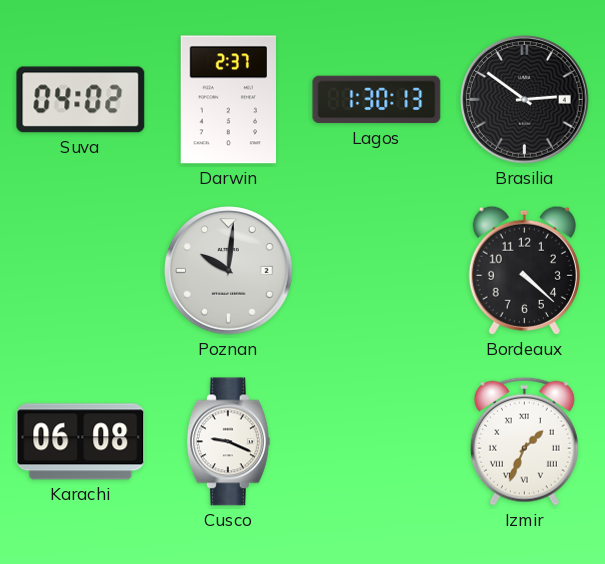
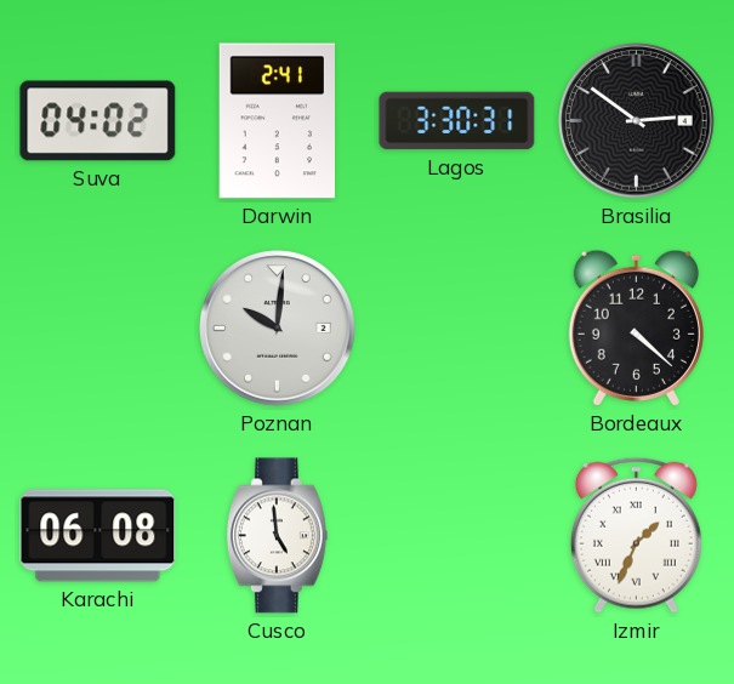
Darwin: 2:37 -> 2:41
Lagos: 1:30 -> 3:30
Cusco: 9:19 -> 4:59
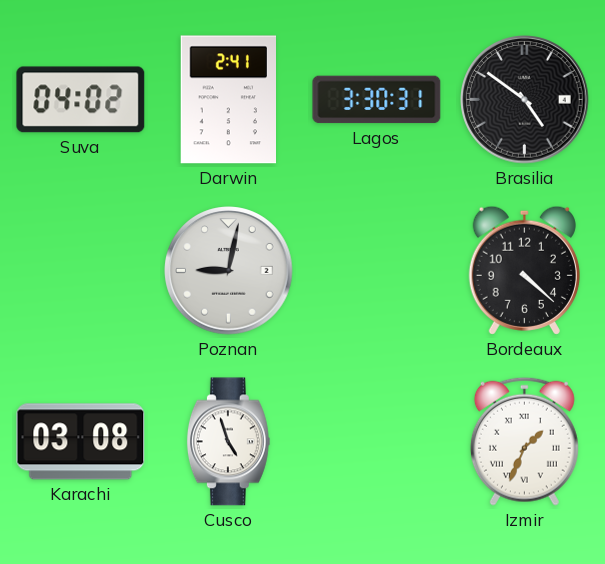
Brasilia: 2:51 -> 4:51
Poznan: 10:01 -> 9:02
Karachi: 06:08 -> 03:08
Cusco: 4:59 -> 4:57
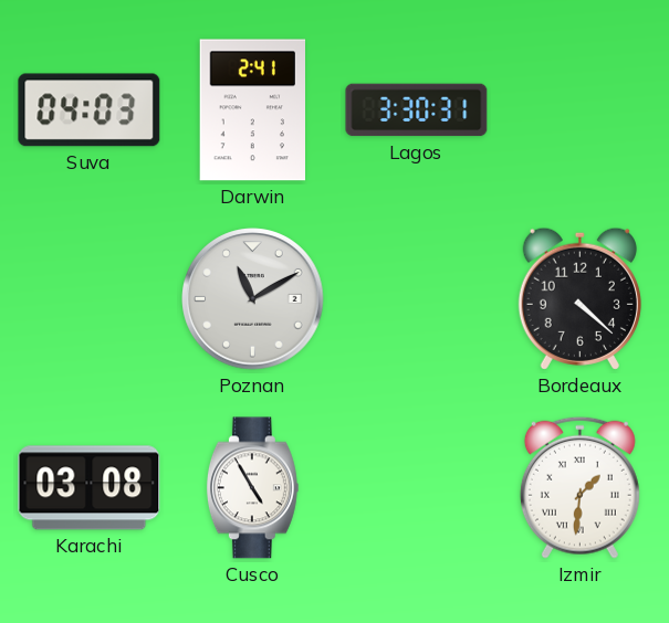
Suva: 04:02 -> 04:03
Brasilia: 4:51 -> none
Poznan: 9:02 -> 11:10
Cusco: 4:57 -> 4:55
Izmir: 1:34 -> 1:31
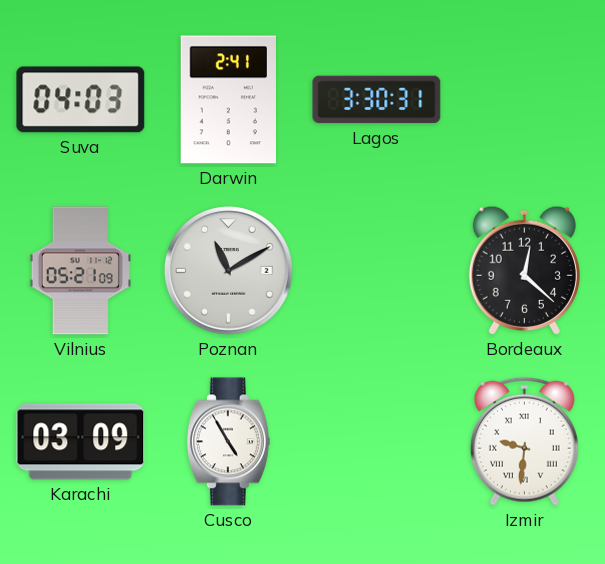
Vilnius: none -> 05:21
Bordeaux: 4:22 -> 12:22
Karachi: 03:08 -> 03:09
Izmir: 1:31 -> 9:31
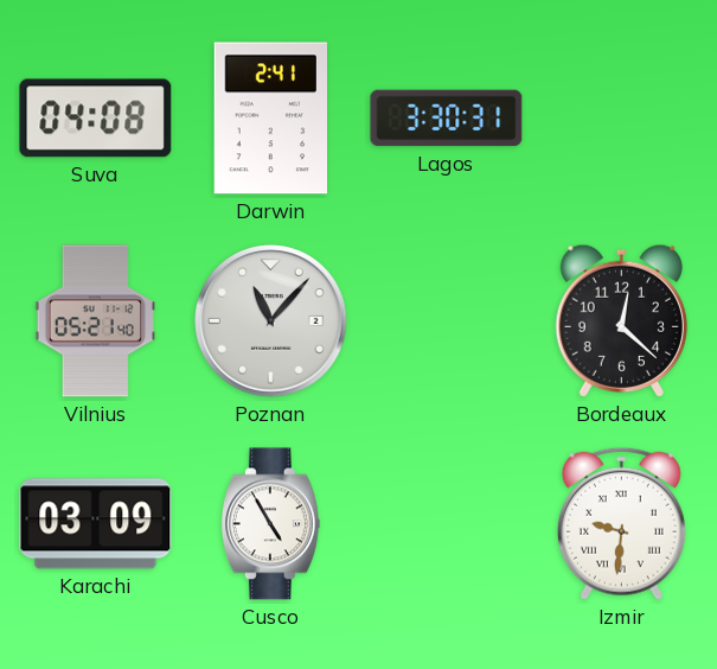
Suva: 04:03 -> 04:08
Vilnius: 05:21:09 -> 05:21:40
Poznan: 11:10 -> 11:07
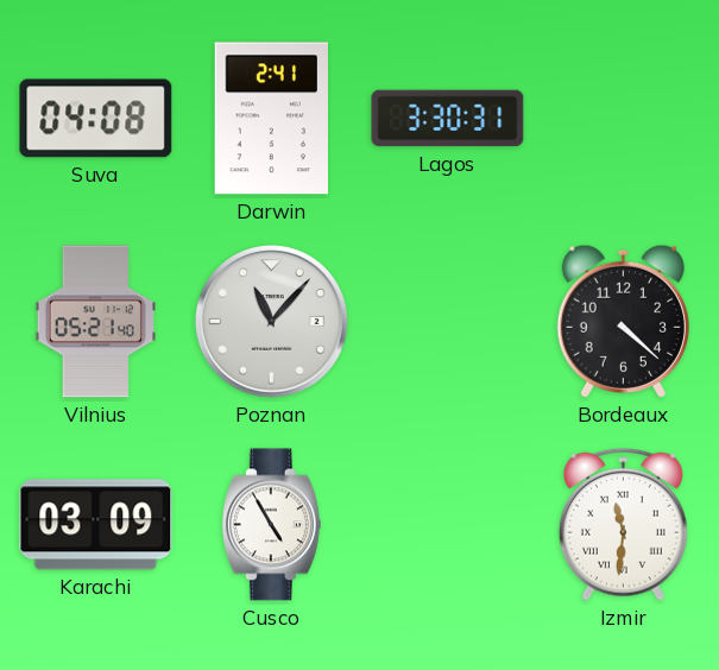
Bordeaux: 12:22 -> 4:22
Izmir: 9:31 -> 11:31
